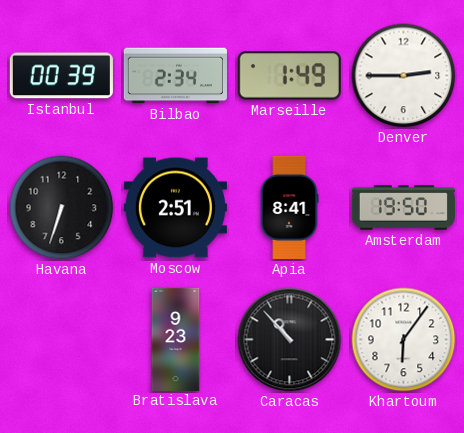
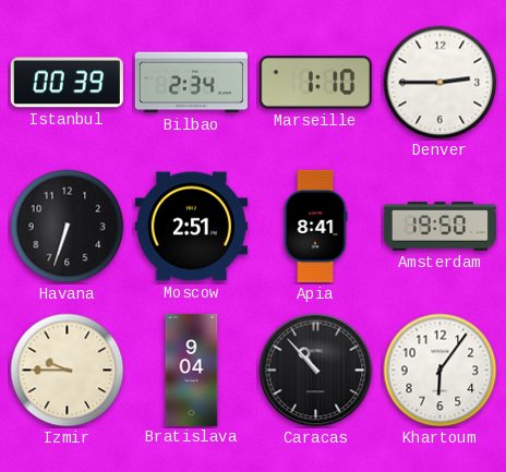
Marseille: 1:49 -> 1:10
Izmir: none -> 9:45
Bratislava: 9:23 -> 9:04
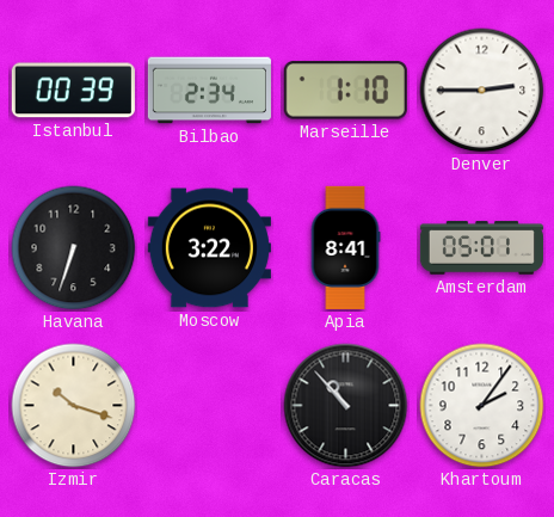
Moscow: 2:51 -> 3:22
Amsterdam: 19:50 -> 05:01
Izmir: 9:45 -> 10:18
Bratislava: 9:04 -> none
Khartoum: 6:06 -> 2:06
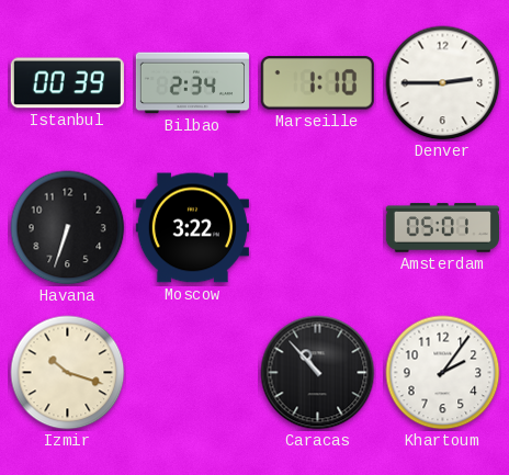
Apia: 8:41 -> none
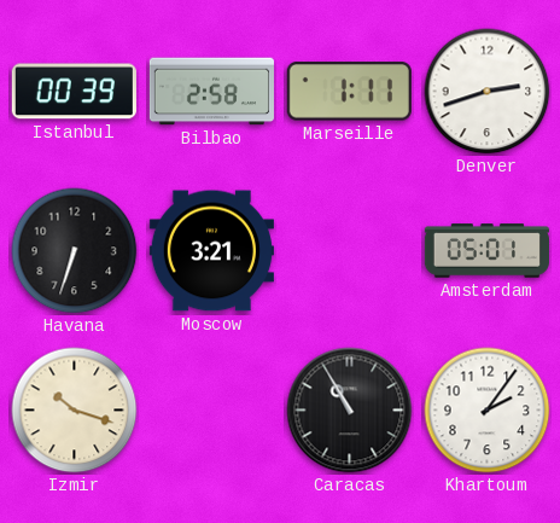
Bilbao: 2:34 -> 2:58
Marseille: 1:10 -> 1:11
Denver: 2:45 -> 2:42
Moscow: 3:22 -> 3:21
Caracas: 10:53 -> 10:55
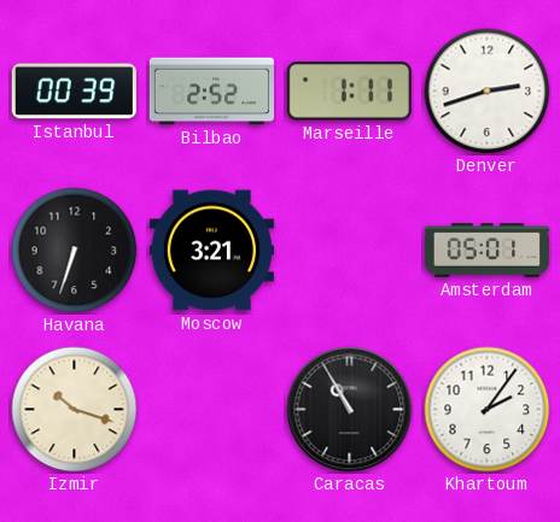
Bilbao: 2:58 -> 2:52
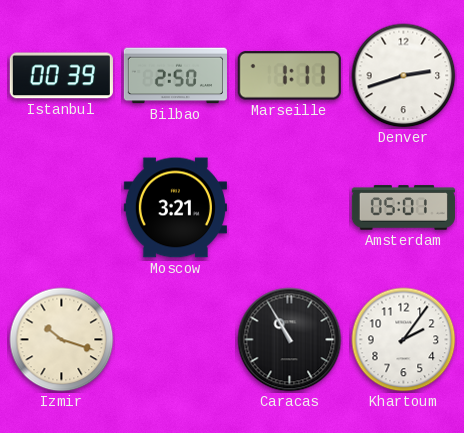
Bilbao: 2:52 -> 2:50
Havana: 6:33 -> none
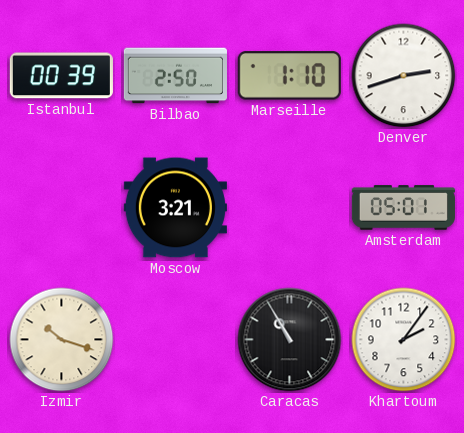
Marseille: 1:11 -> 1:10
